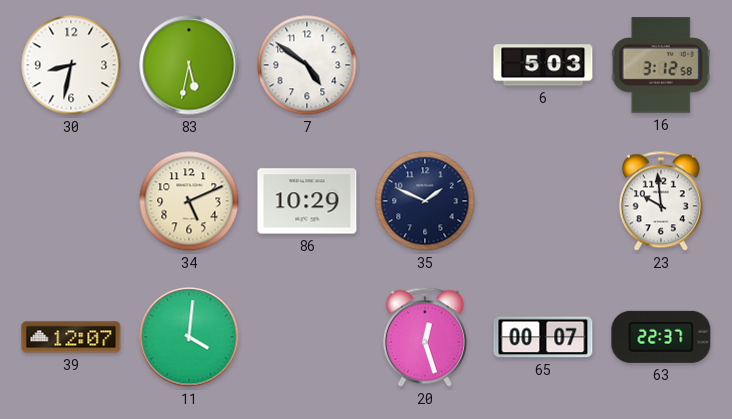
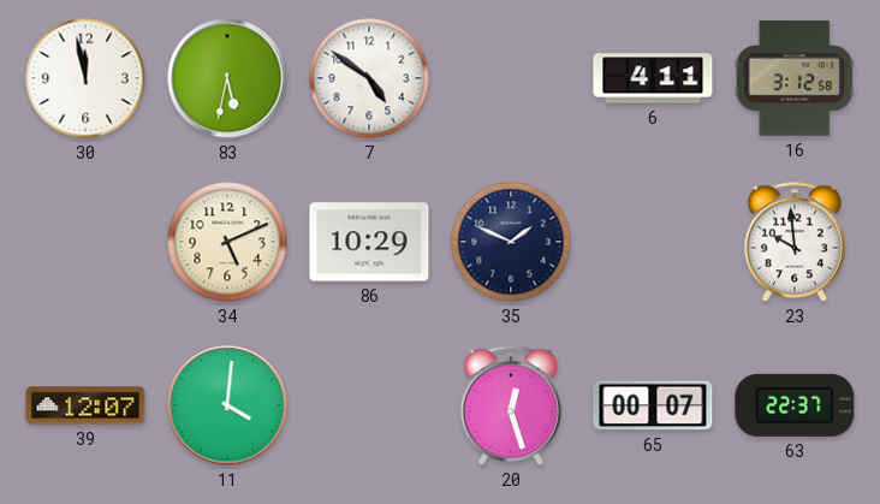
30: 8:32 -> 11:58
6: 5:03 -> 4:11
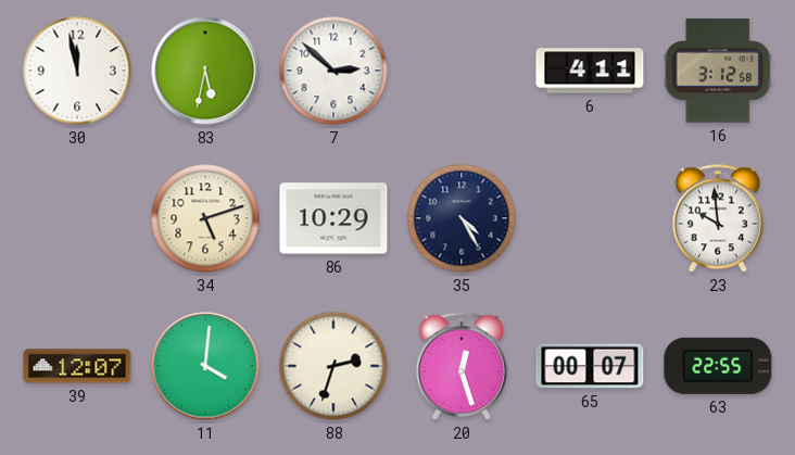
7: 4:51 -> 2:52
34: 5:11 -> 5:12
35: 1:49 -> 4:25
88: none -> 2:33
63: 22:37 -> 22:55
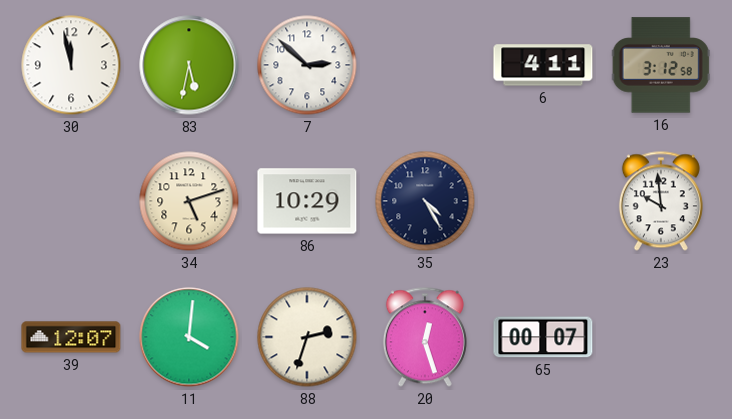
63: 22:55 -> none
